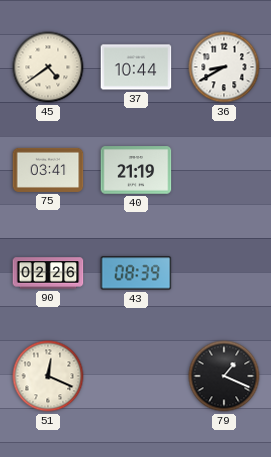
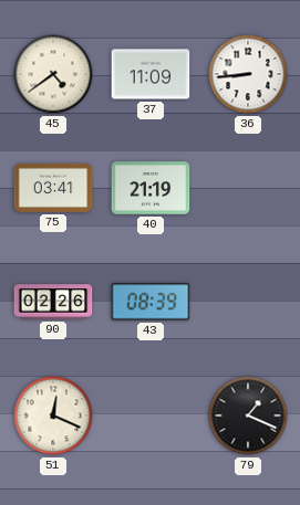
37: 10:44 -> 11:09
36: 8:40 -> 8:44
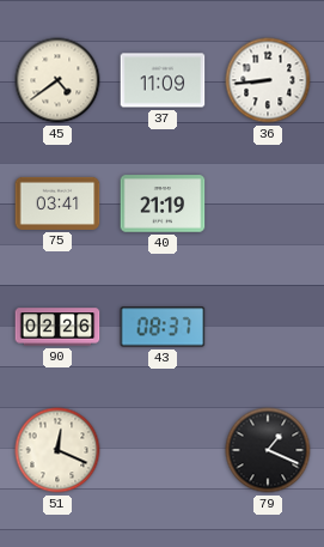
43: 08:39 -> 08:37
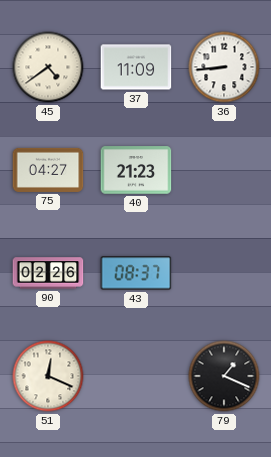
75: 03:41 -> 04:27
40: 21:19 -> 21:23
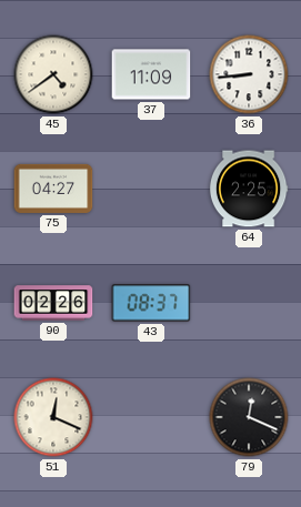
40: 21:23 -> none
64: none -> 2:25
79: 1:19 -> 12:19
